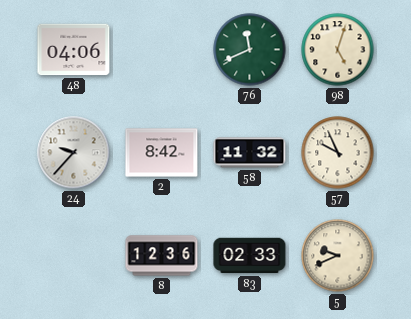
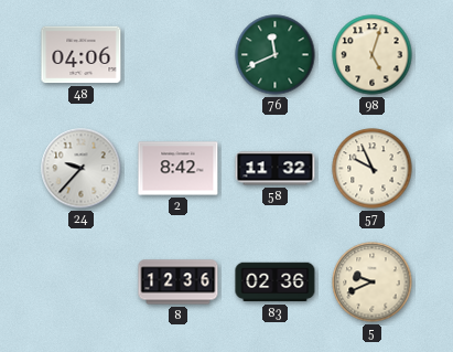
83: 02:33 -> 02:36
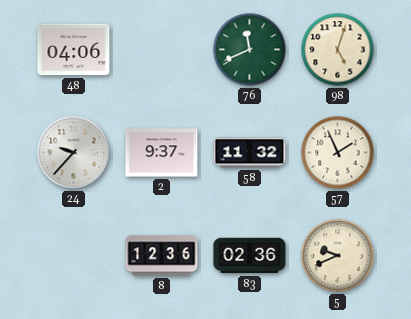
2: 8:42 -> 9:37
57: 9:56 -> 1:56
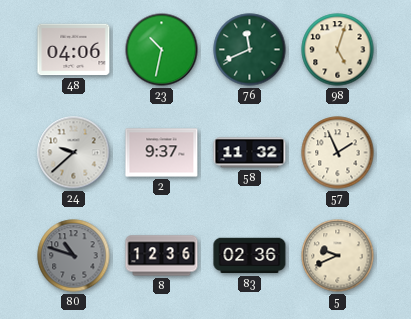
23: none -> 10:32
24: 9:37 -> 9:38
80: none -> 10:48
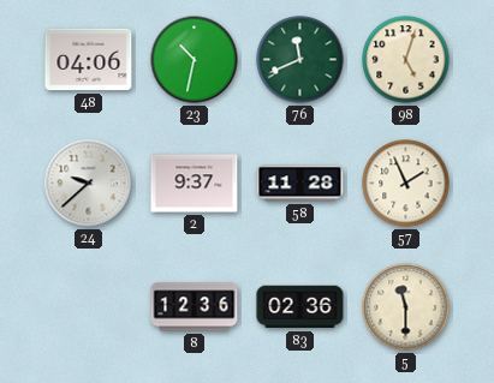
58: 11:32 -> 11:28
80: 10:48 -> none
5: 9:41 -> 11:30
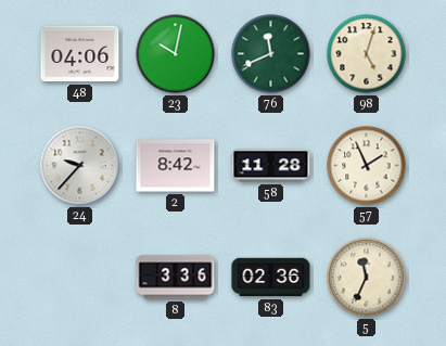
23: 10:32 -> 10:02
24: 9:38 -> 9:37
2: 9:37 -> 8:42
8: 12:36 -> 3:36
5: 11:30 -> 11:34
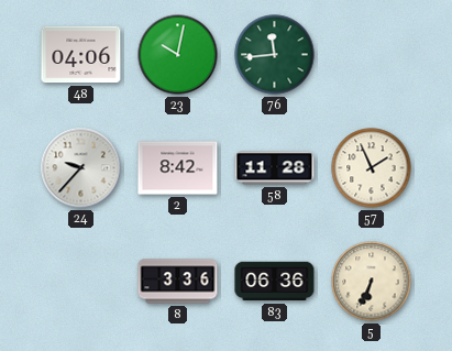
76: 11:41 -> 11:44
98: 5:03 -> none
83: 02:36 -> 06:36
5: 11:34 -> 6:34
